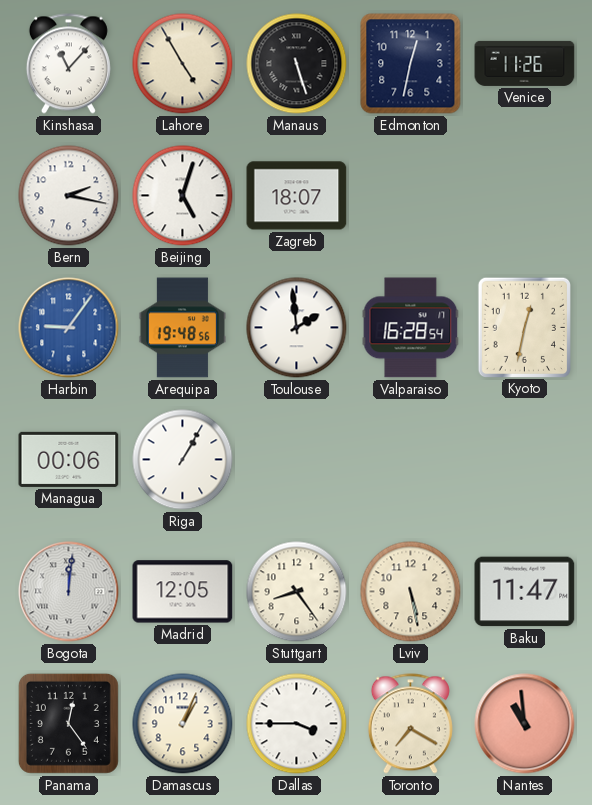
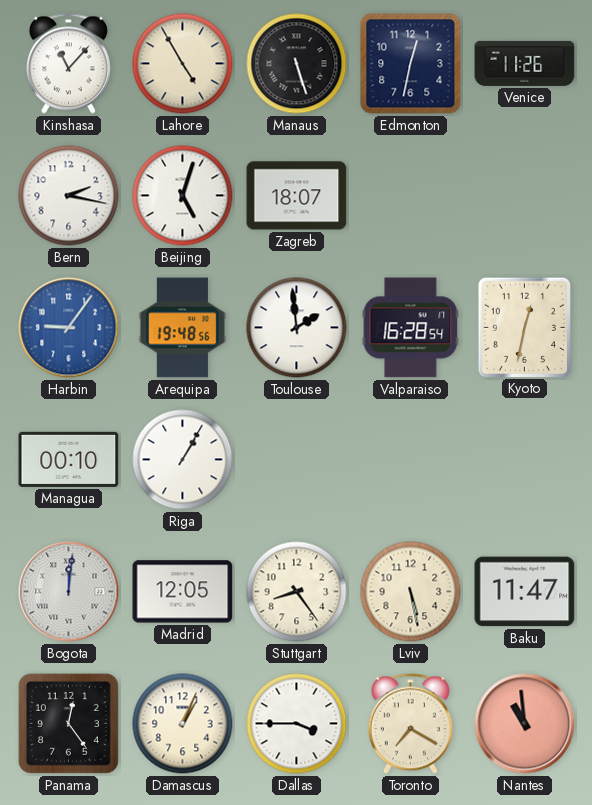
Managua: 00:06 -> 00:10
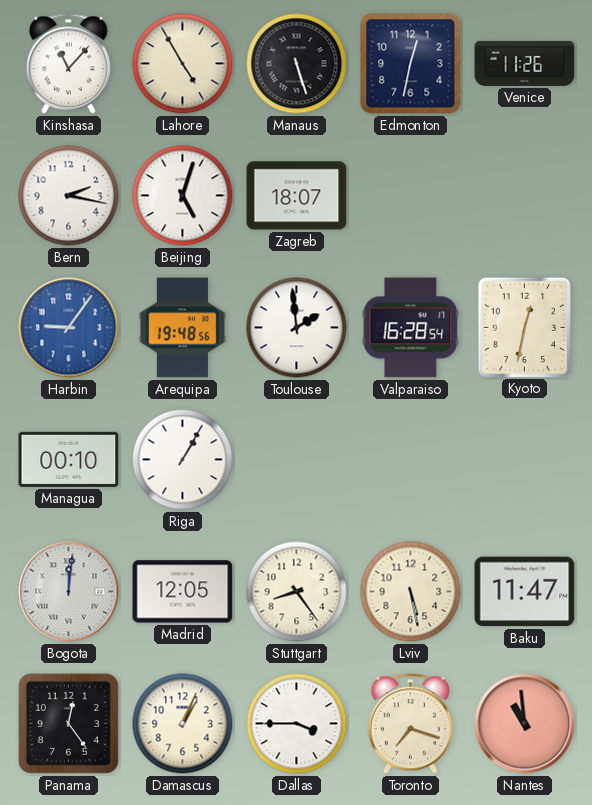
Toronto: 7:20 -> 7:18
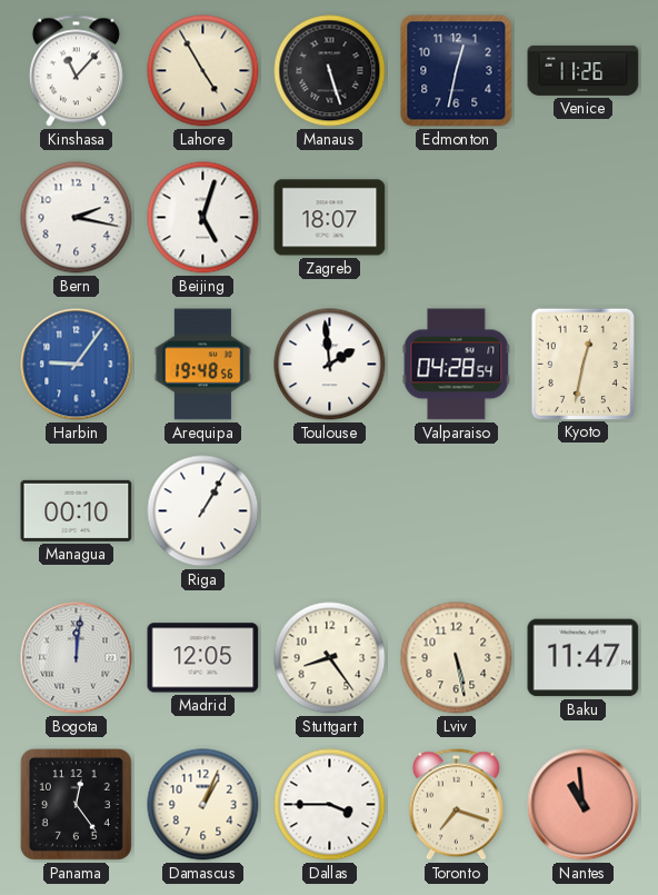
Valparaiso: 16:28 -> 04:28
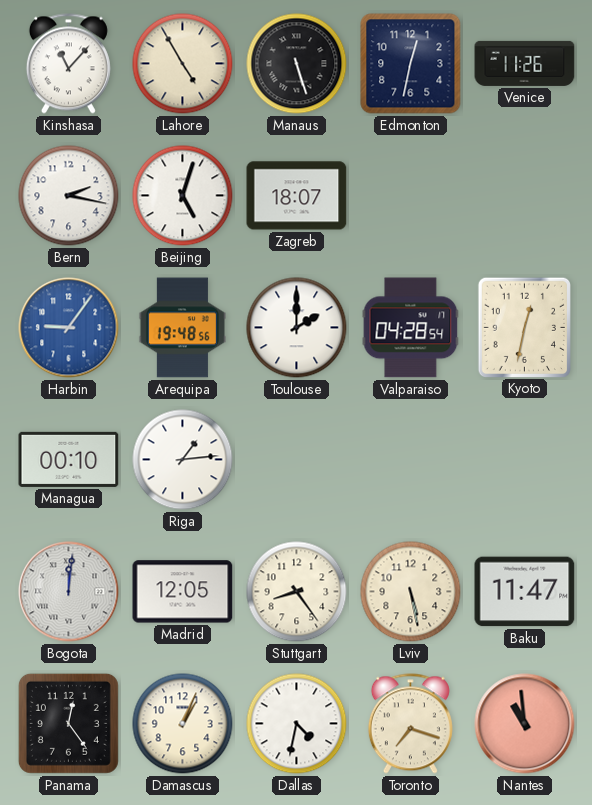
Toulouse: 1:59 -> 2:00
Riga: 1:05 -> 1:14
Dallas: 3:45 -> 4:32
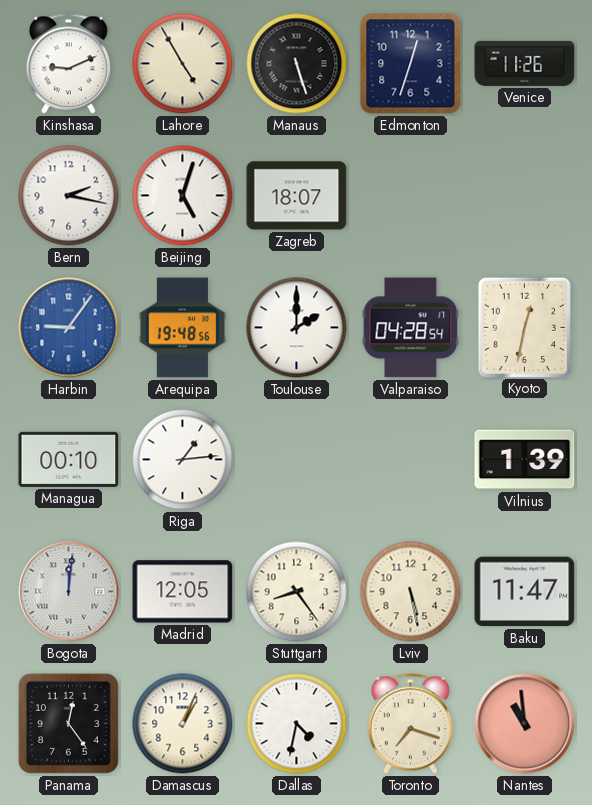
Kinshasa: 11:07 -> 9:11
Edmonton: 12:32 -> 12:33
Vilnius: none -> 1:39
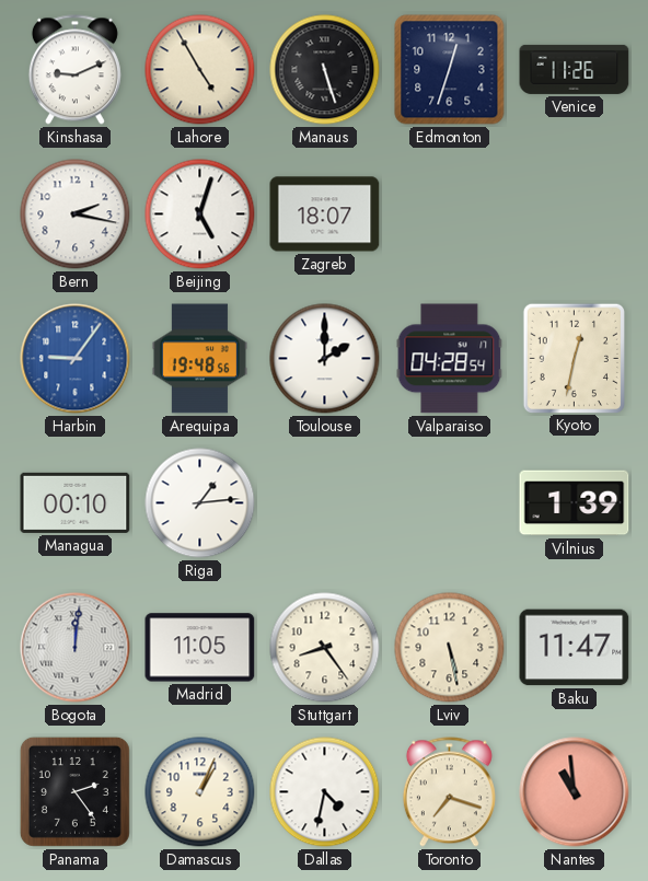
Madrid: 12:05 -> 11:05
Panama: 12:24 -> 2:24
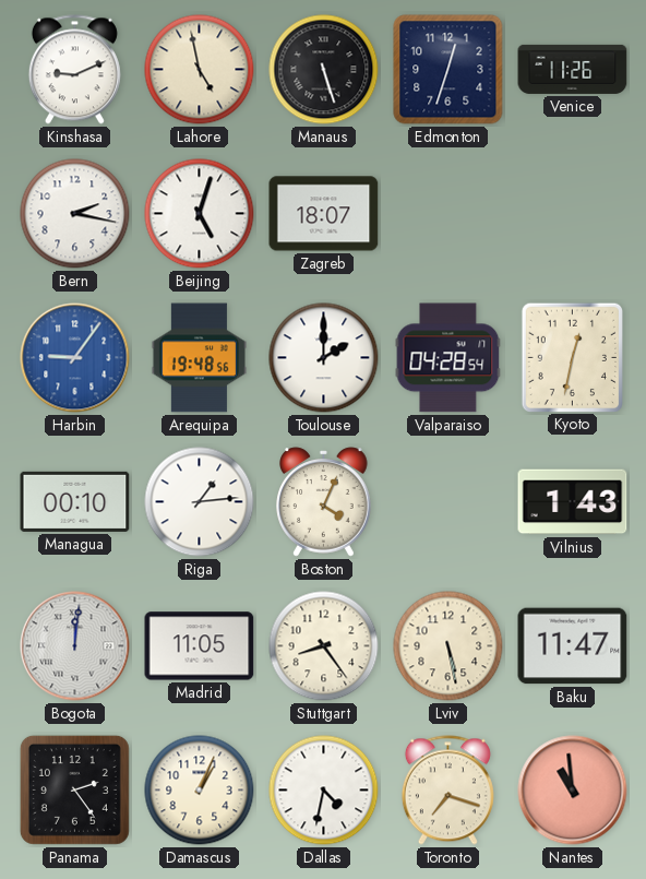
Lahore: 4:55 -> 4:58
Boston: none -> 4:04
Vilnius: 1:39 -> 1:43
